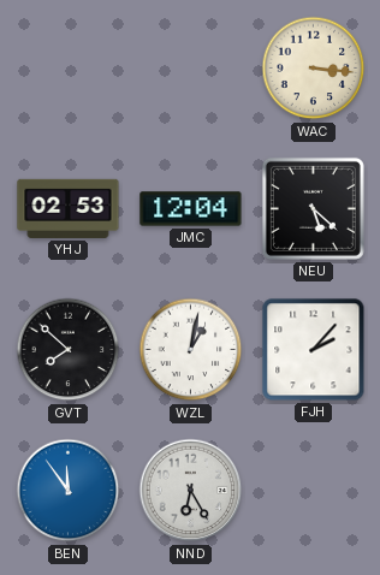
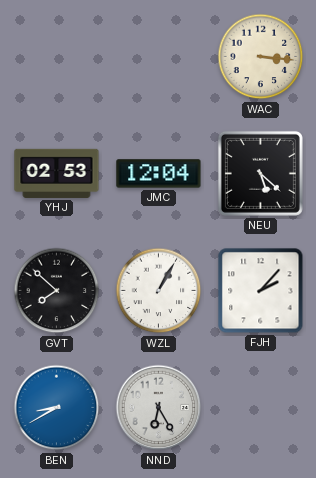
WZL: 1:02 -> 1:05
BEN: 11:54 -> 8:40
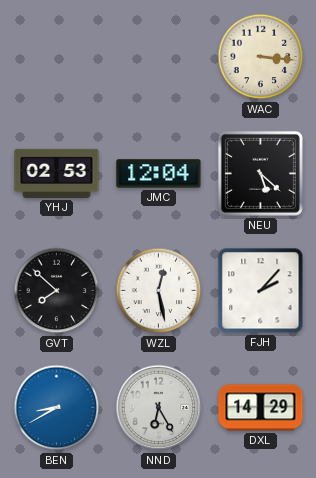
WZL: 1:05 -> 12:28
DXL: none -> 14:29
